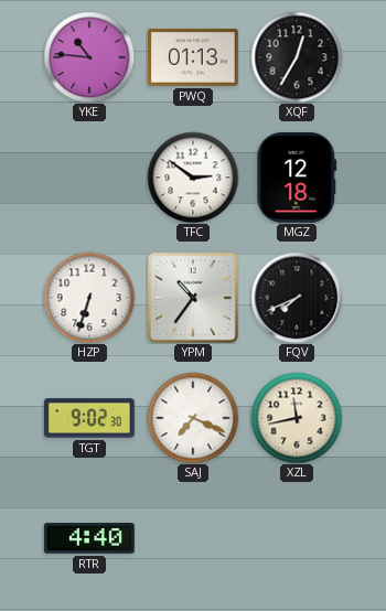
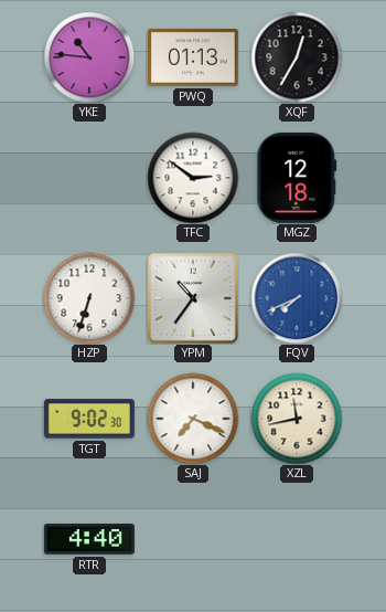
FQV dial: black -> blue
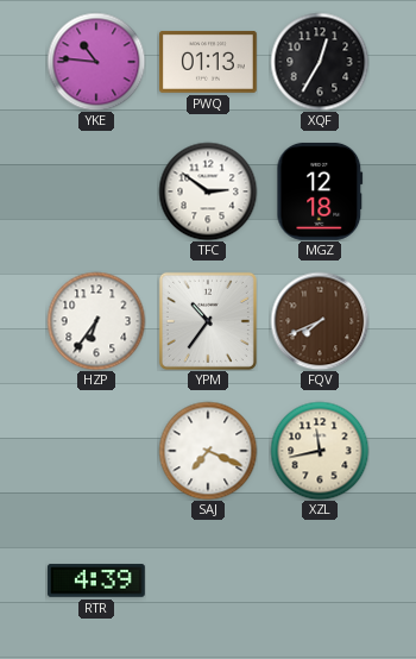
HZP: 6:33 -> 6:36
FQV dial: blue -> brown
TGT: 9:02 -> none
RTR: 4:40 -> 4:39
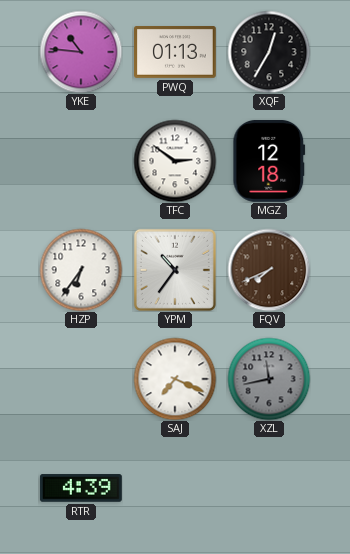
XZL dial: cream -> grey
